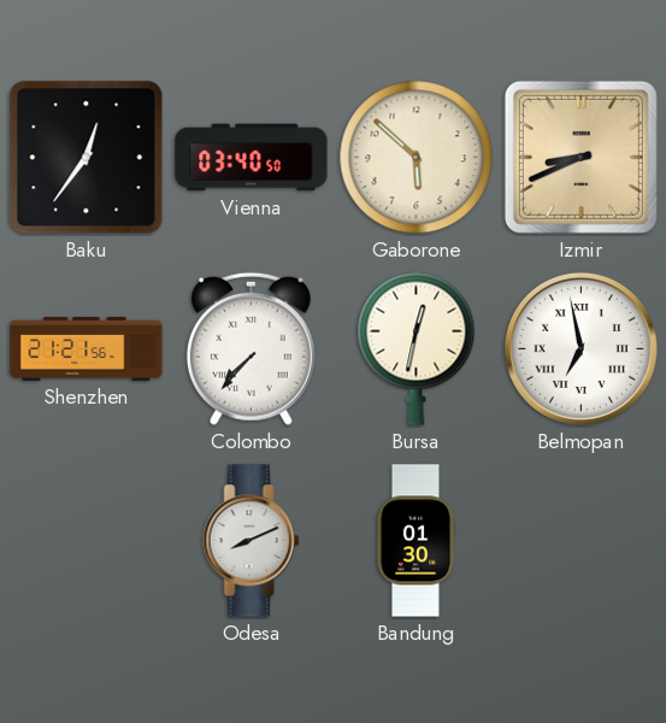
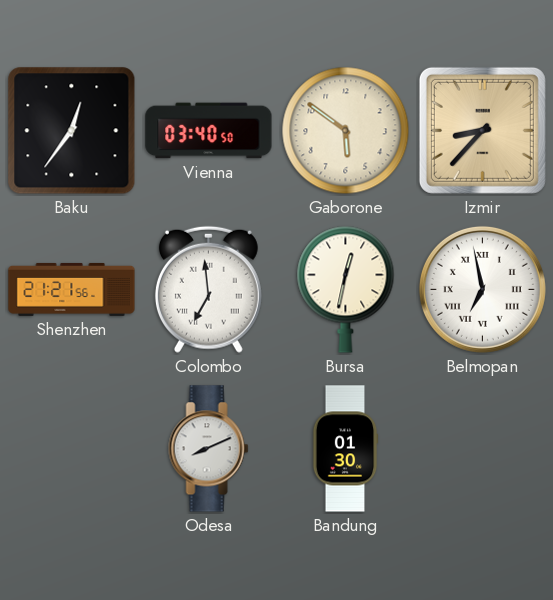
Gaborone: 5:52 -> 5:51
Izmir: 8:41 -> 8:37
Colombo: 7:37 -> 6:59
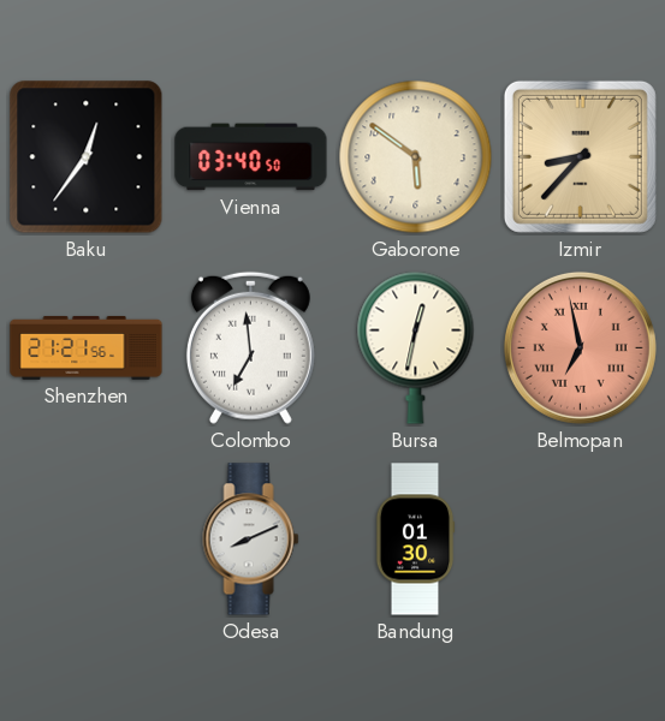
Belmopan dial: white -> salmon
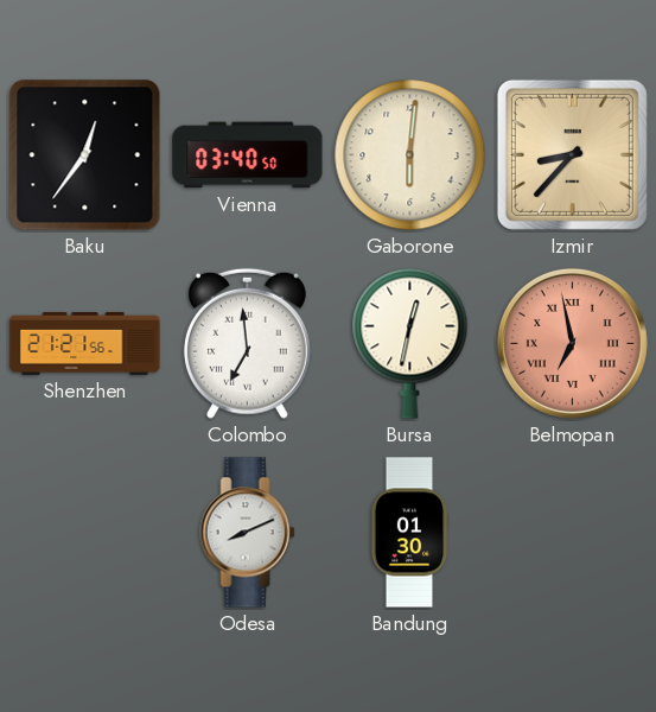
Gaborone: 5:51 -> 6:01
